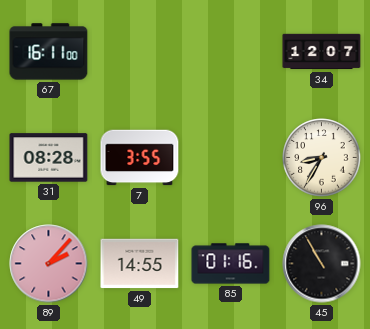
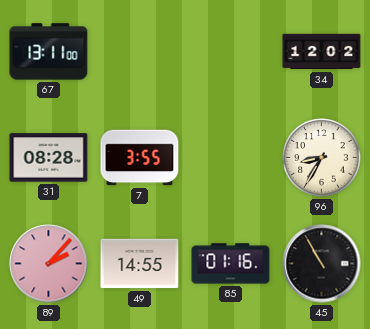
67: 16:11 -> 13:11
34: 12:07 -> 12:02
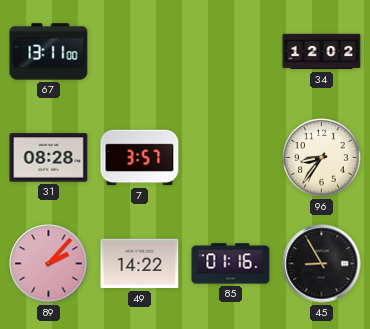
7: 3:55 -> 3:57
96: 8:35 -> 8:36
49: 14:55 -> 14:22
45: 10:55 -> 8:55
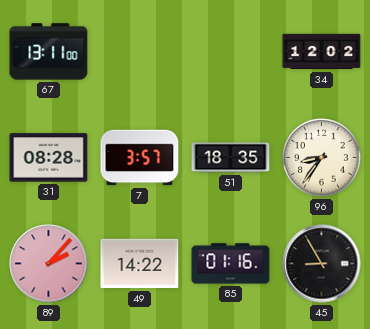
51: none -> 18:35
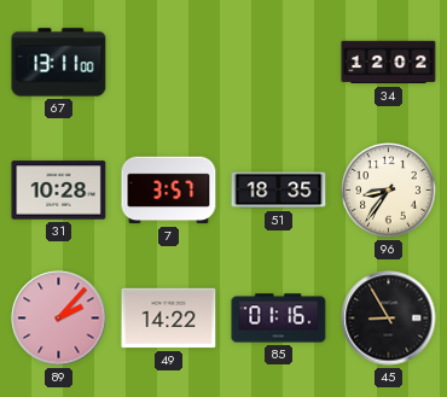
31: 08:28 -> 10:28
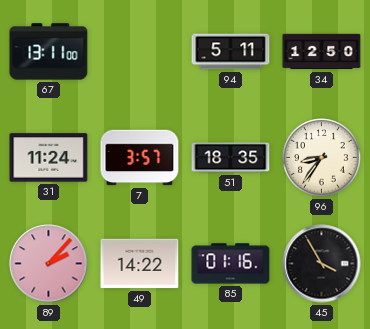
94: none -> 5:11
34: 12:02 -> 12:50
31: 10:28 -> 11:24
45: 8:55 -> 3:55
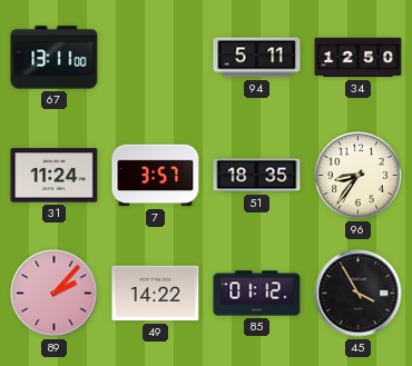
85: 01:16 -> 01:12
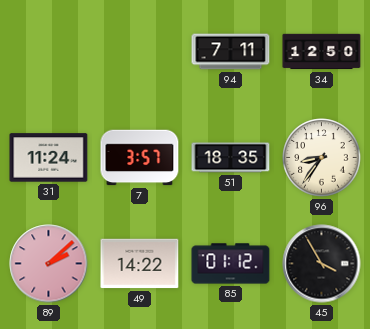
67: 13:11 -> none
94: 5:11 -> 7:11
89: 2:07 -> 2:08
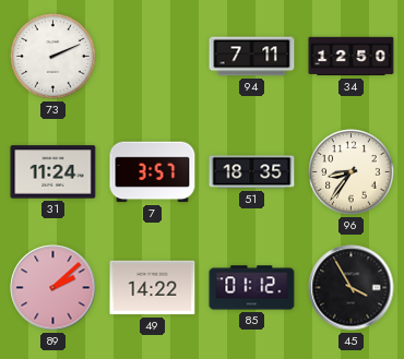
73: none -> 2:11
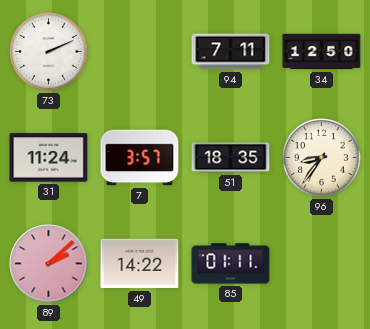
85: 01:12 -> 01:11
45: 3:55 -> none
